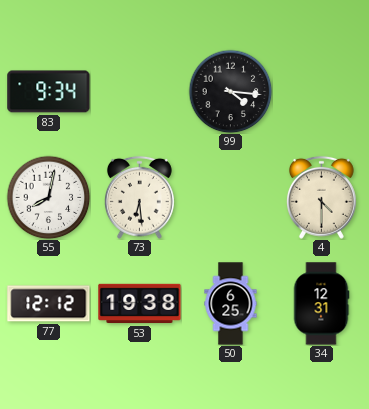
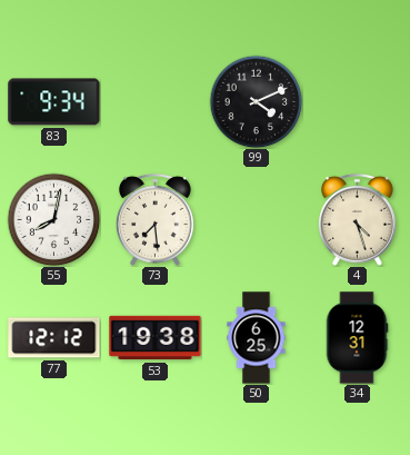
99: 4:16 -> 4:11
73: 6:29 -> 7:29
4: 4:30 -> 4:27
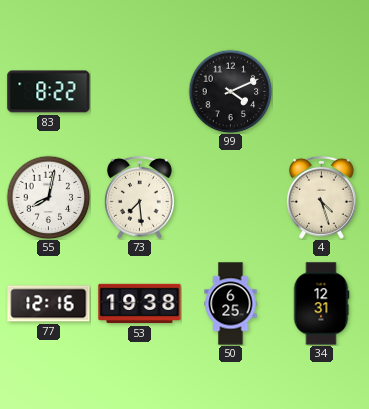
83: 9:34 -> 8:22
77: 12:12 -> 12:16
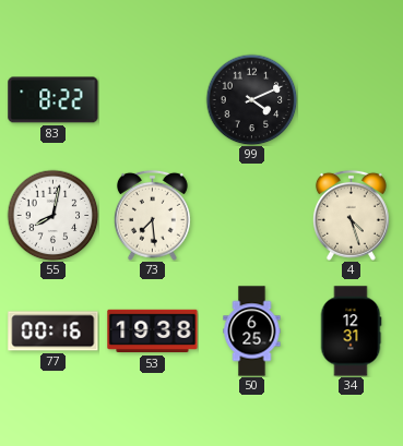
77: 12:16 -> 00:16
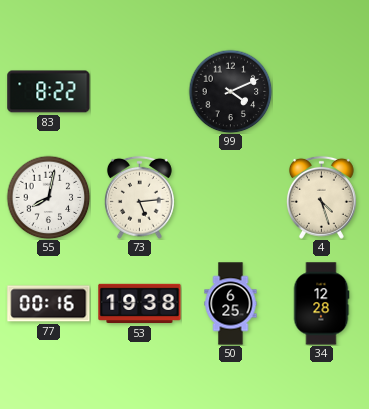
73: 7:29 -> 5:14
34: 12:31 -> 12:28
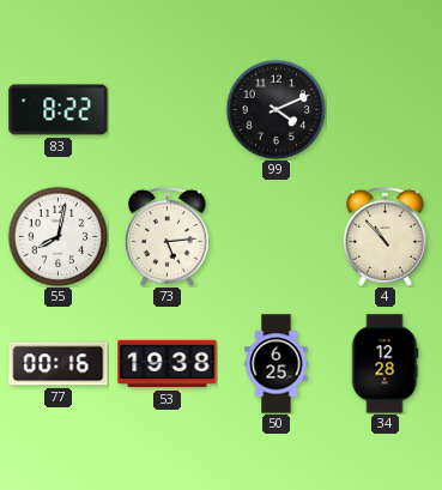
4: 4:27 -> 10:53
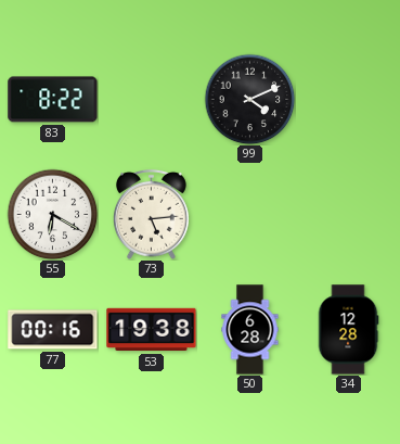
55: 8:02 -> 6:20
4: 10:53 -> none
50: 6:25 -> 6:28
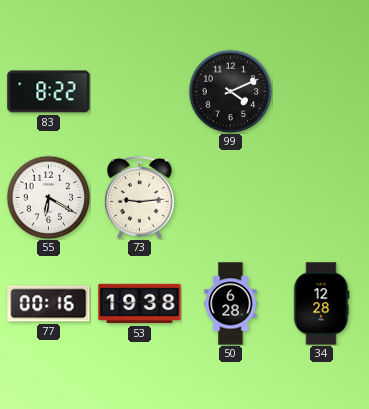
73: 5:14 -> 9:14
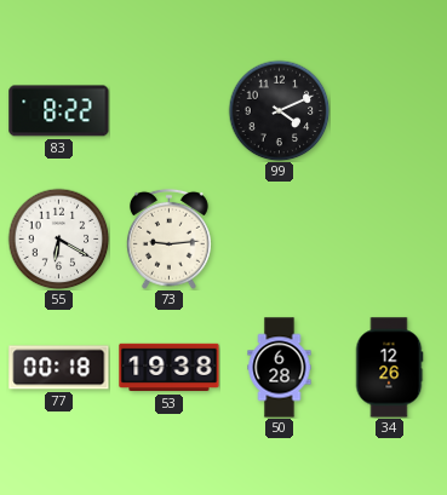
77: 00:16 -> 00:18
34: 12:28 -> 12:26
